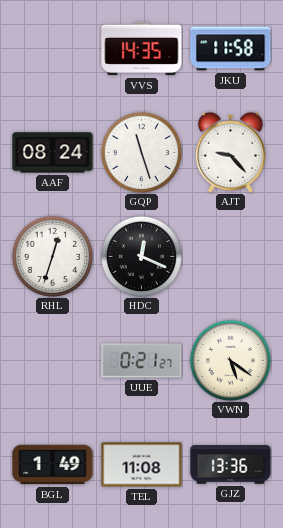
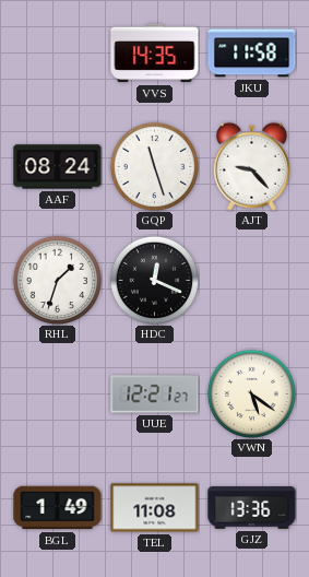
RHL: 12:33 -> 1:33
UUE: 0:21 -> 12:21
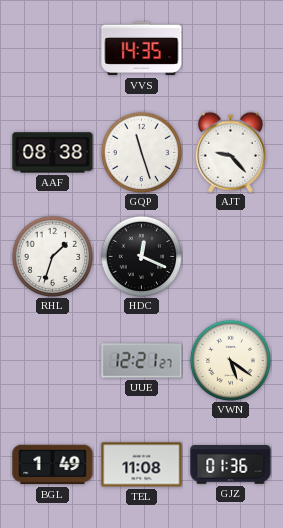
JKU: 11:58 -> none
AAF: 08:24 -> 08:38
GJZ: 13:36 -> 01:36
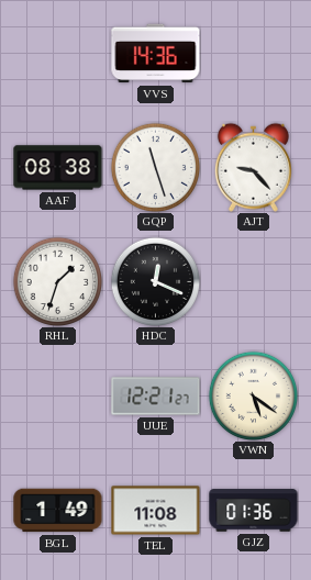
VVS: 14:35 -> 14:36
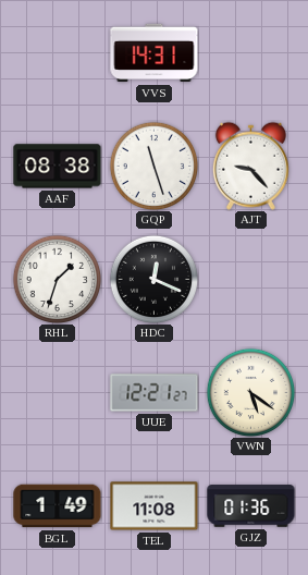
VVS: 14:36 -> 14:31
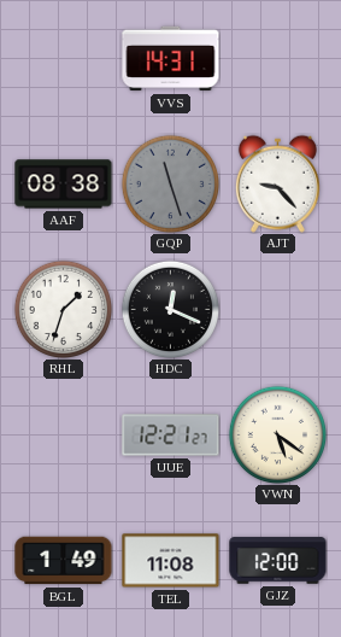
GQP dial: white -> grey
GJZ: 01:36 -> 12:00
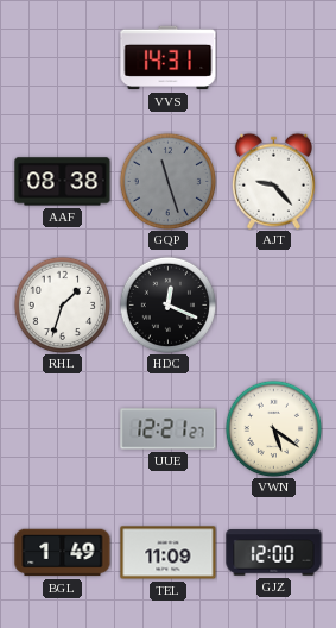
TEL: 11:08 -> 11:09
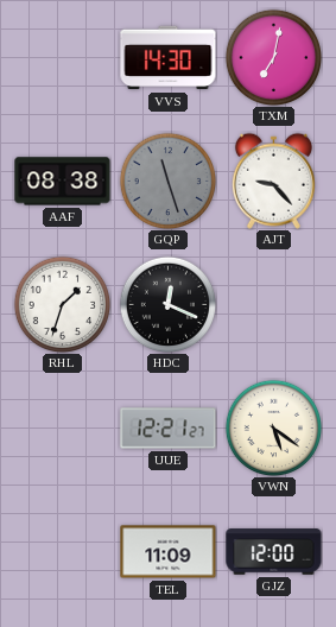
VVS: 14:31 -> 14:30
TXM: none -> 7:02
BGL: 1:49 -> none
